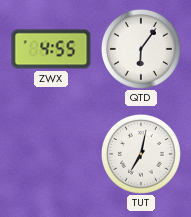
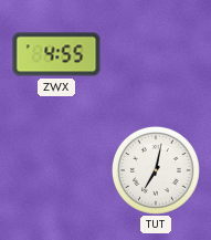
QTD: 6:06 -> none
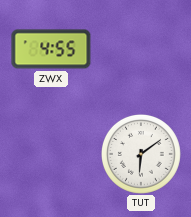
TUT: 7:02 -> 6:09
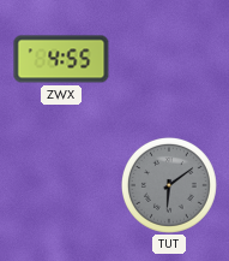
TUT dial: white -> grey
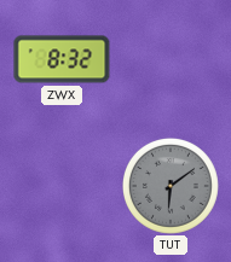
ZWX: 4:55 -> 8:32
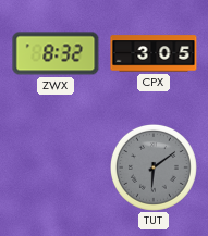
CPX: none -> 3:05
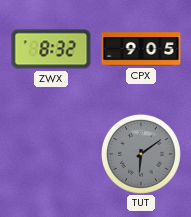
CPX: 3:05 -> 9:05
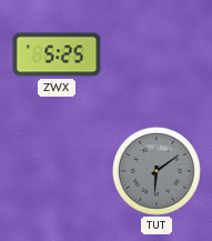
ZWX: 8:32 -> 5:25
CPX: 9:05 -> none
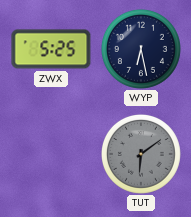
WYP: none -> 6:28
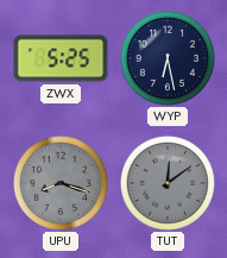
UPU: none -> 8:18
TUT: 6:09 -> 12:09
